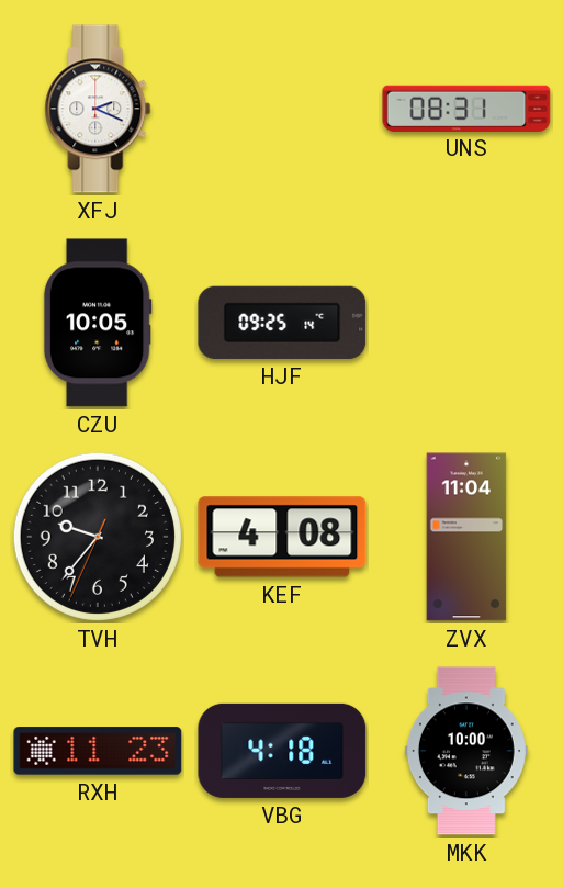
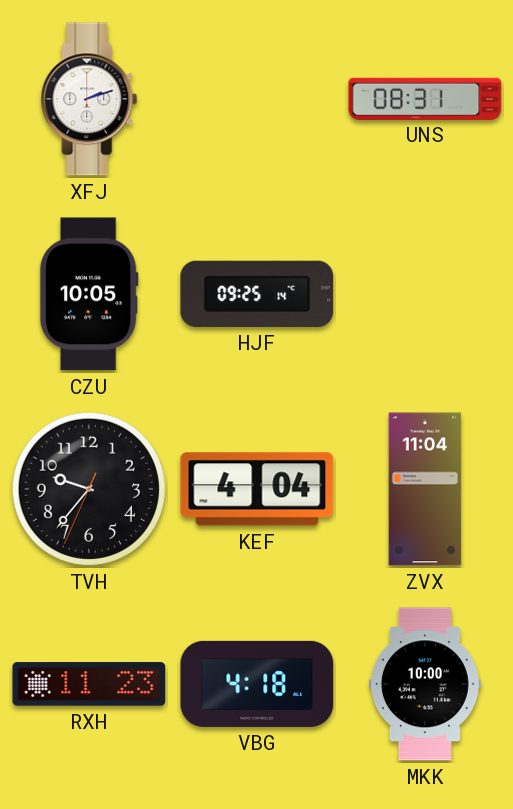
XFJ: 2:19 -> 2:12
KEF: 4:08 -> 4:04
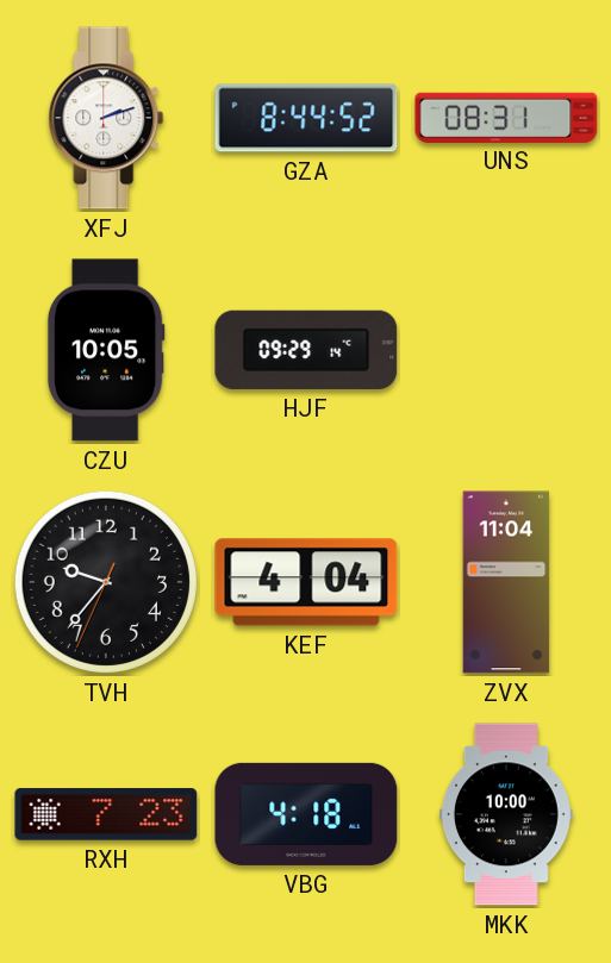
GZA: none -> 8:44
HJF: 09:25 -> 09:29
RXH: 11:23 -> 7:23
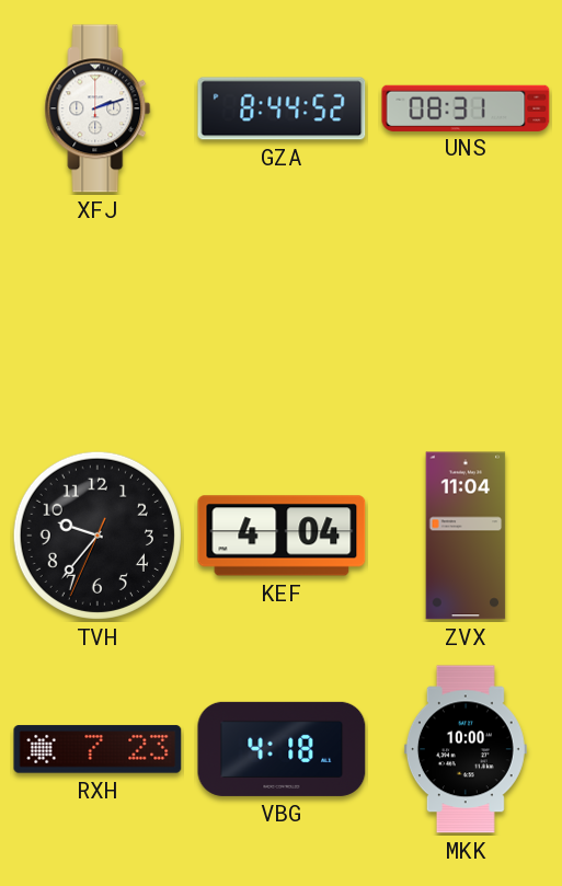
CZU: 10:05 -> none
HJF: 09:29 -> none
